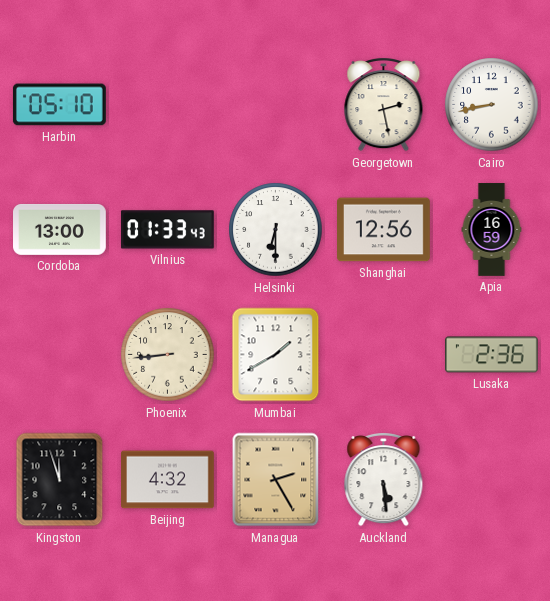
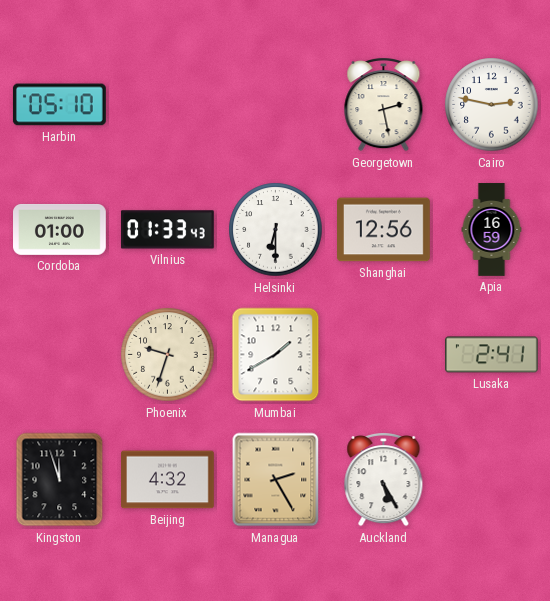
Cairo: 8:43 -> 2:47
Cordoba: 13:00 -> 01:00
Phoenix: 8:44 -> 9:33
Lusaka: 2:36 -> 2:41
Auckland: 5:29 -> 5:25
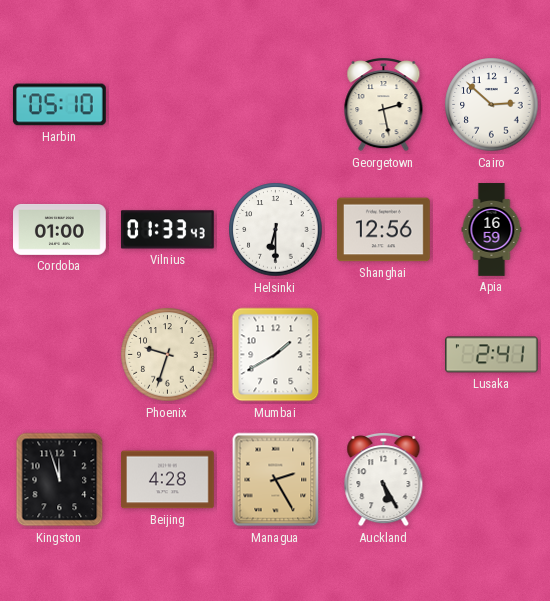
Cairo: 2:47 -> 2:52
Beijing: 4:32 -> 4:28
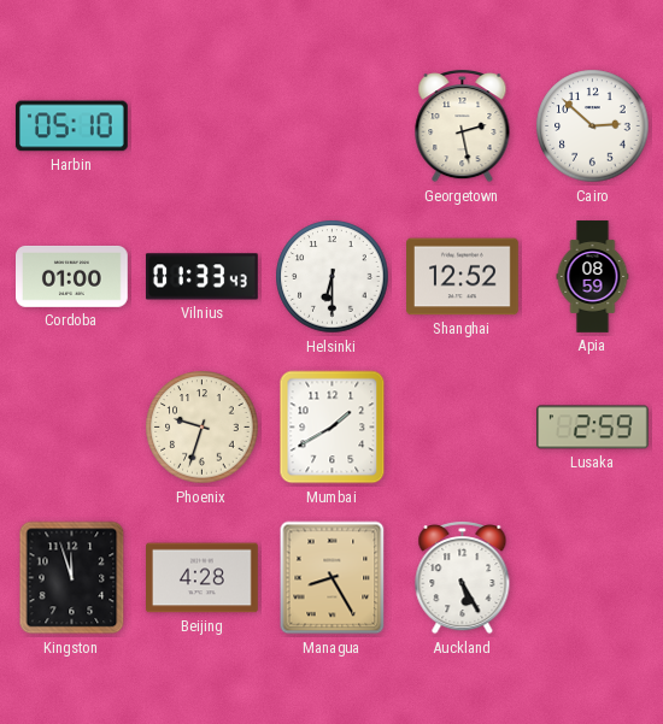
Shanghai: 12:56 -> 12:52
Apia: 16:59 -> 08:59
Lusaka: 2:41 -> 2:59
Managua: 2:25 -> 8:25
